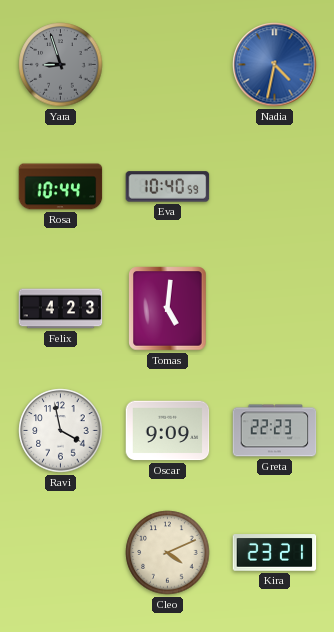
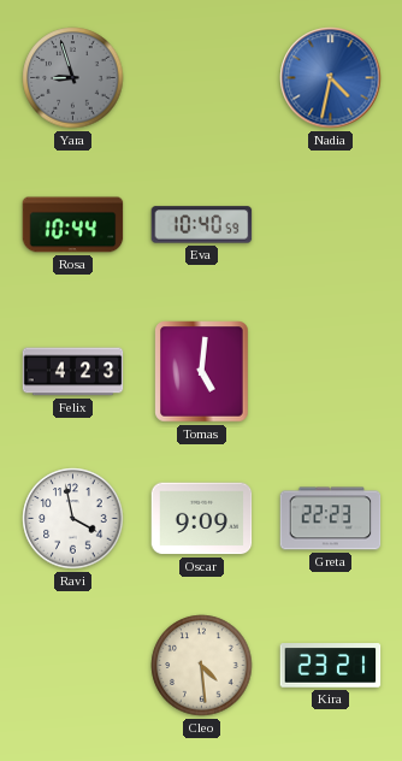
Cleo: 4:11 -> 4:29
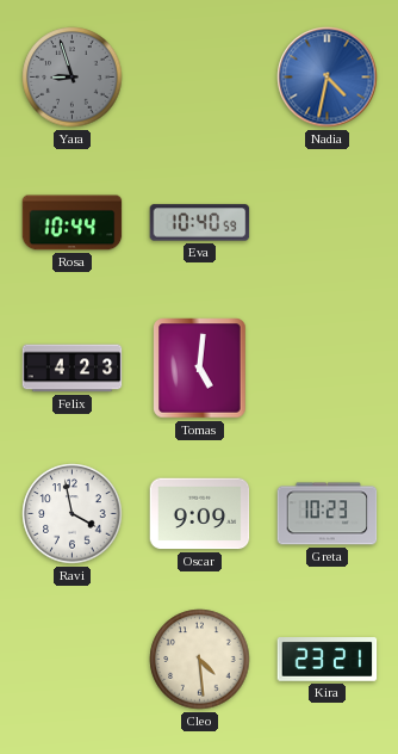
Greta: 22:23 -> 10:23
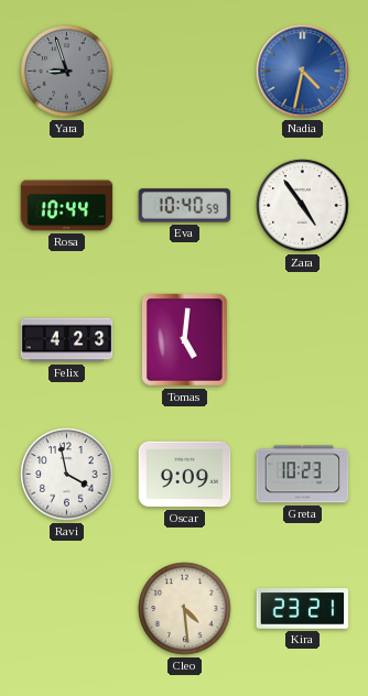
Zara: none -> 4:54
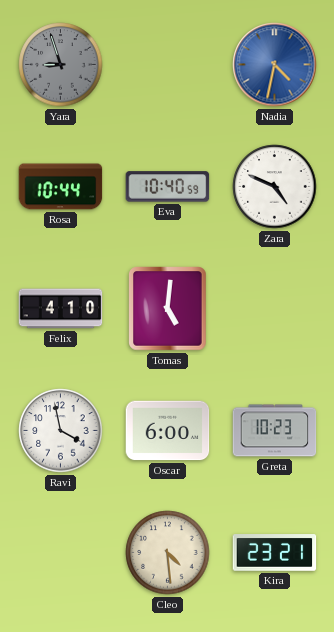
Zara: 4:54 -> 4:49
Felix: 4:23 -> 4:10
Oscar: 9:09 -> 6:00
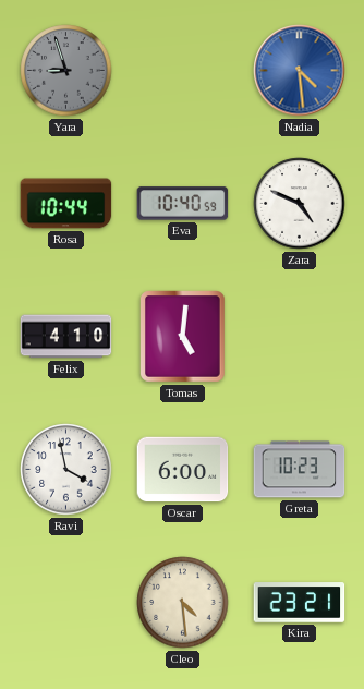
Nadia: 4:32 -> 4:29
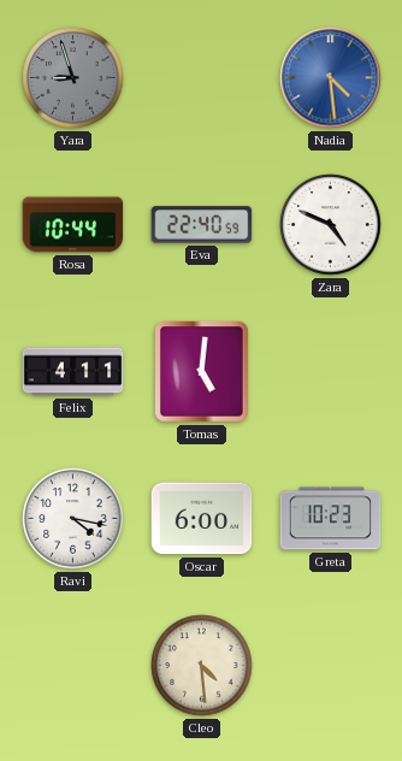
Eva: 10:40 -> 22:40
Felix: 4:10 -> 4:11
Ravi: 3:58 -> 4:17
Kira: 23:21 -> none
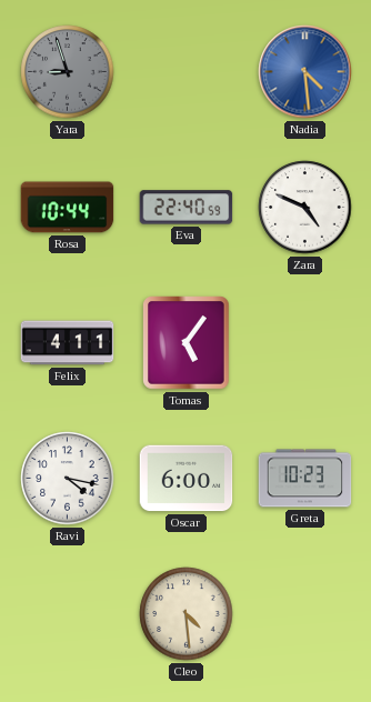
Tomas: 5:01 -> 5:06
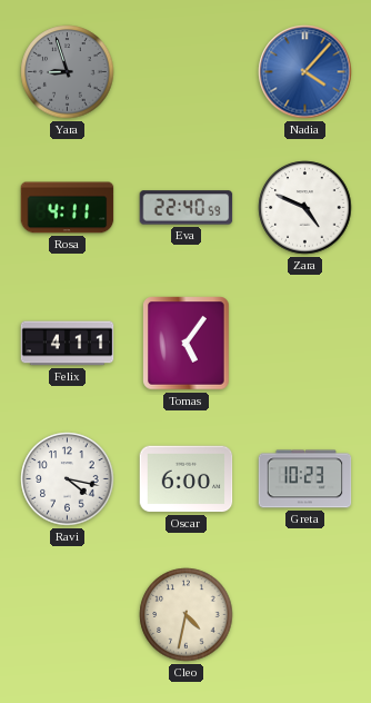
Nadia: 4:29 -> 4:07
Rosa: 10:44 -> 4:11
Cleo: 4:29 -> 4:32
